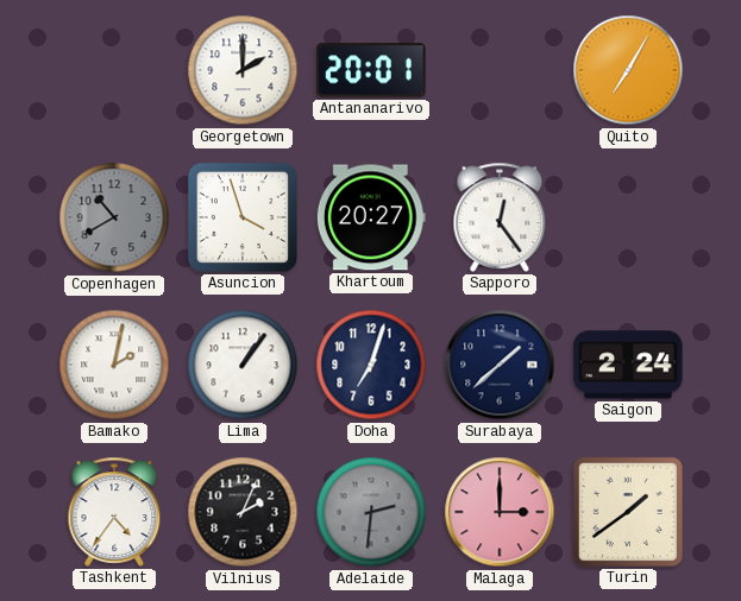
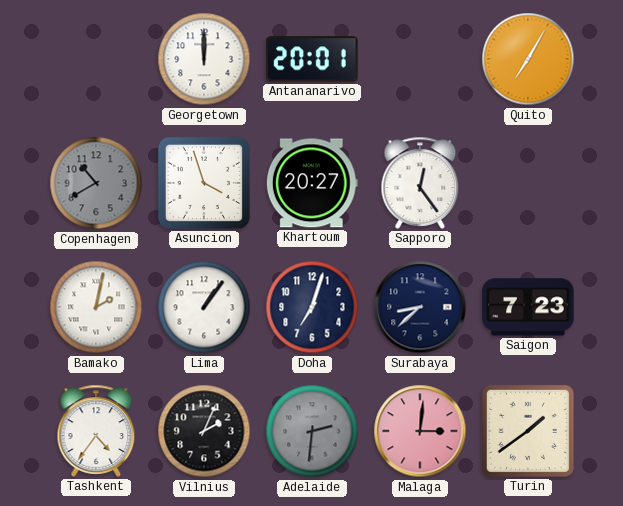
Georgetown: 2:00 -> 12:00
Surabaya: 1:38 -> 8:38
Saigon: 2:24 -> 7:23
Malaga: 3:00 -> 3:01
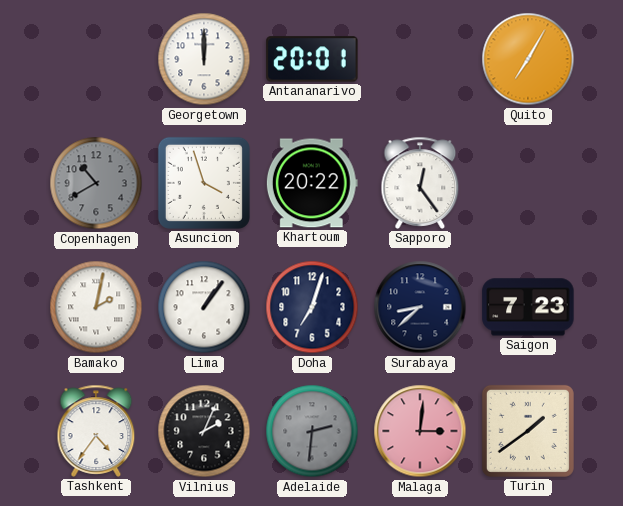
Khartoum: 20:27 -> 20:22
